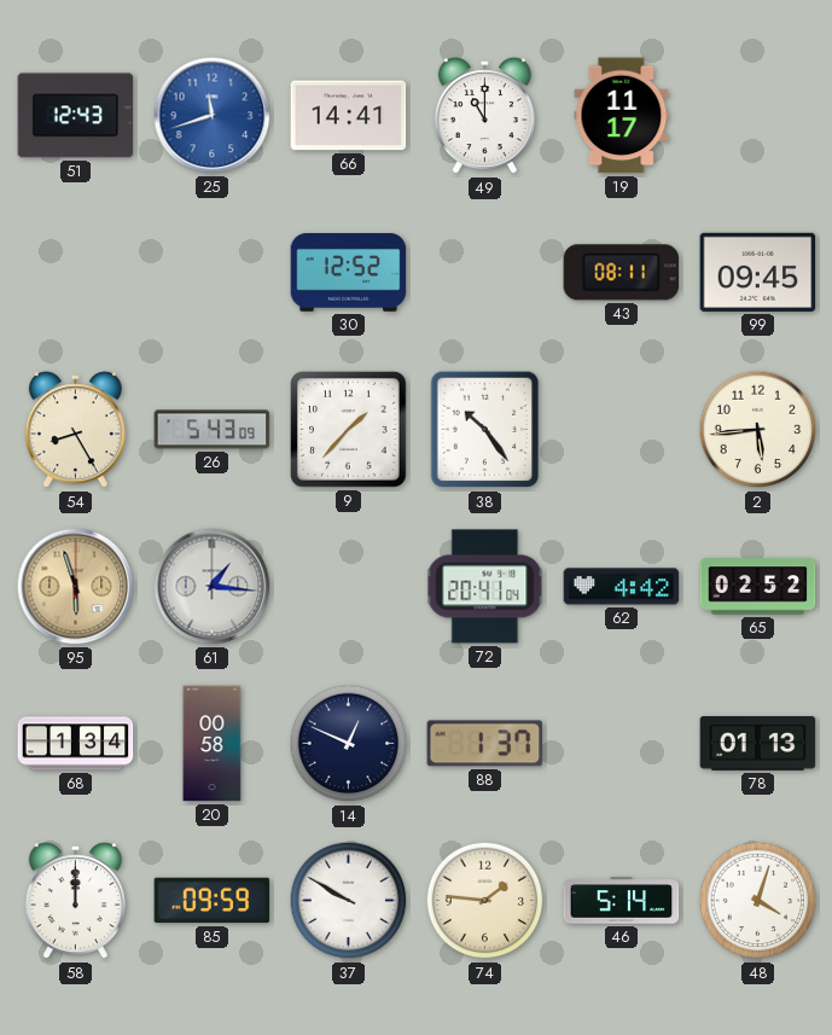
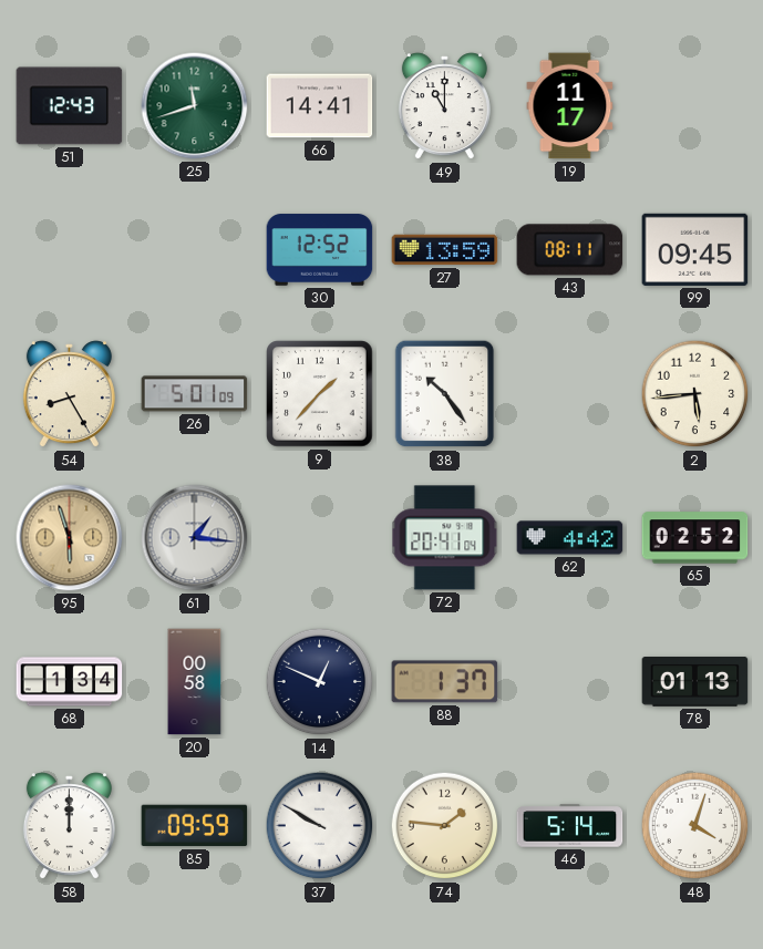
25 dial: blue -> green
27: none -> 13:59
26: 5:43 -> 5:01
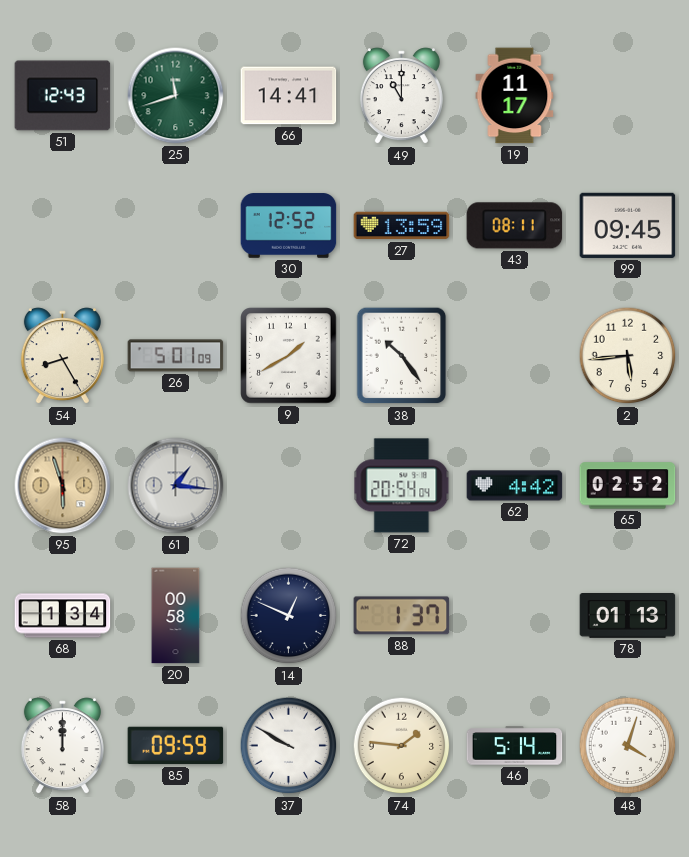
9: 1:37 -> 1:40
72: 20:41 -> 20:54
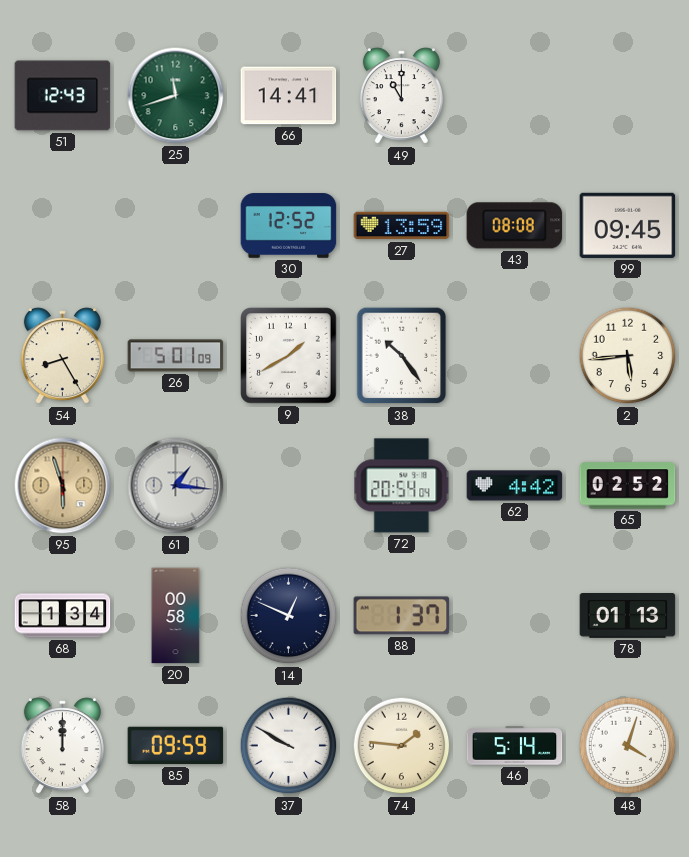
19: 11:17 -> none
43: 08:11 -> 08:08
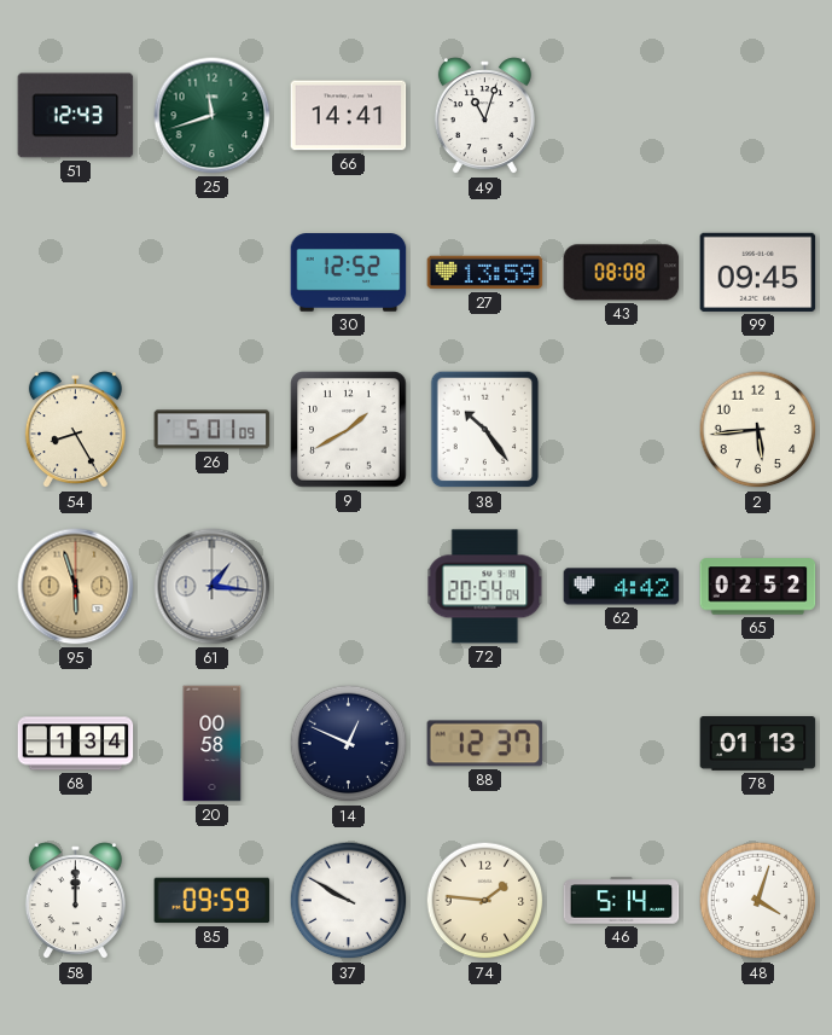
49: 11:00 -> 11:03
88: 1:37 -> 12:37
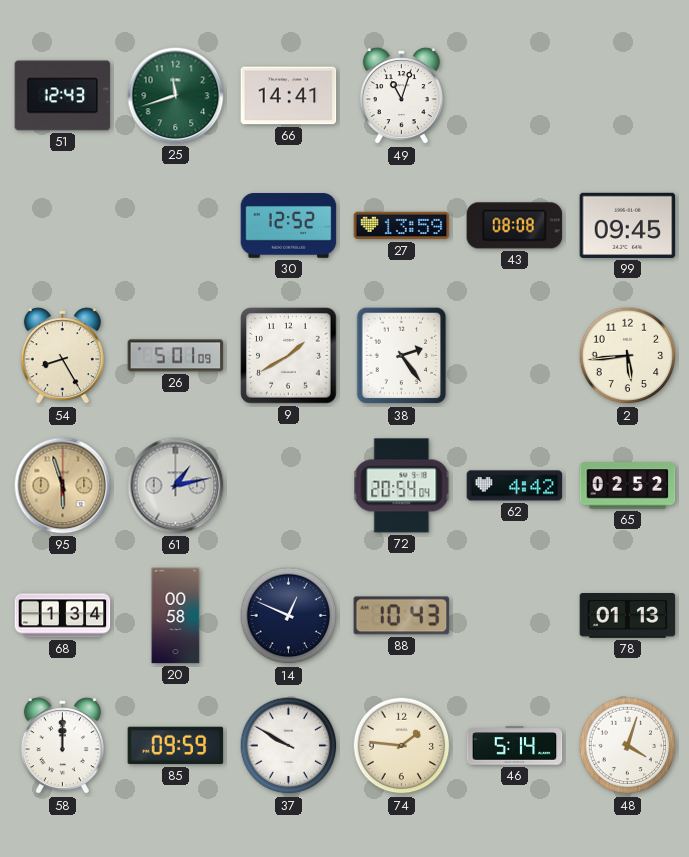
38: 10:24 -> 2:24
61: 1:16 -> 1:13
88: 12:37 -> 10:43
